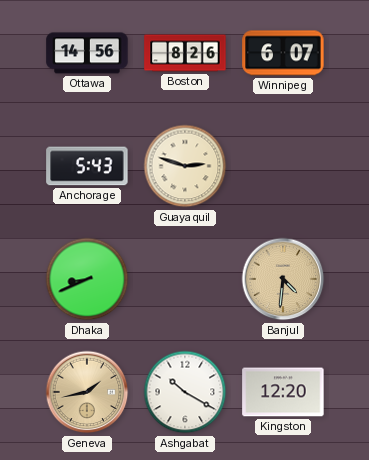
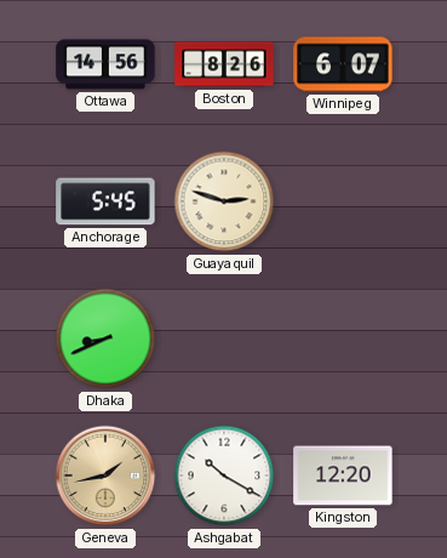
Anchorage: 5:43 -> 5:45
Banjul: 4:31 -> none
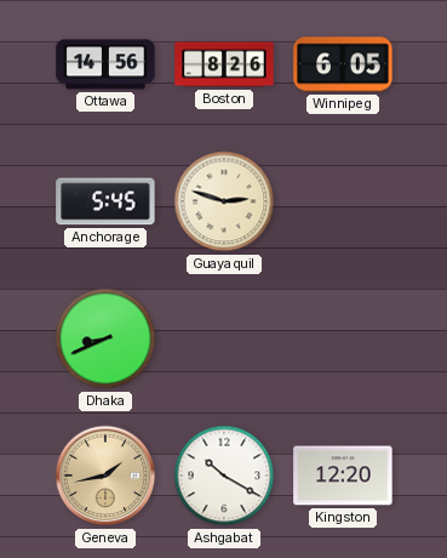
Winnipeg: 6:07 -> 6:05
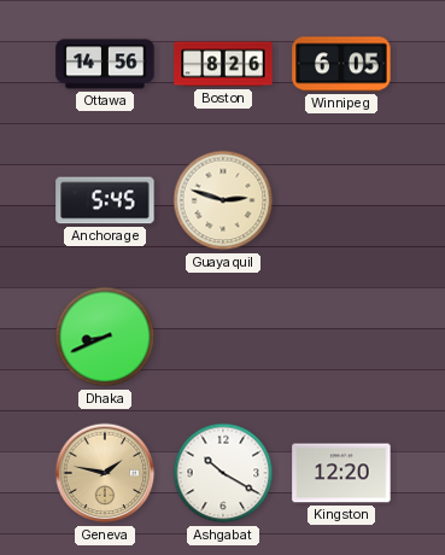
Geneva: 1:43 -> 1:47
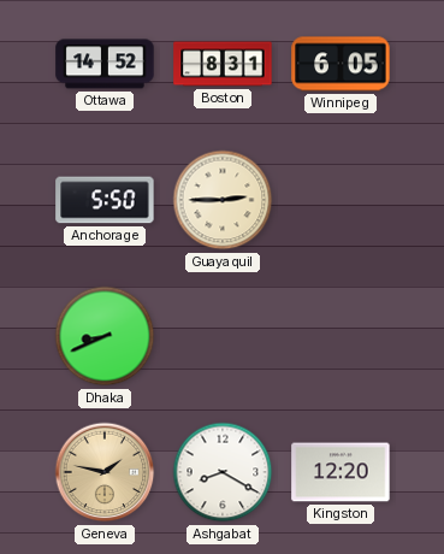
Ottawa: 14:56 -> 14:52
Boston: 8:26 -> 8:31
Anchorage: 5:45 -> 5:50
Guayaquil: 2:48 -> 2:45
Ashgabat: 10:20 -> 8:20
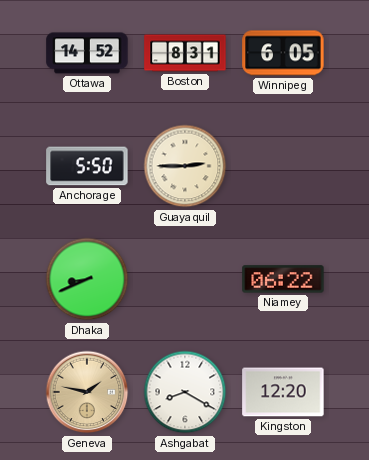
Niamey: none -> 06:22
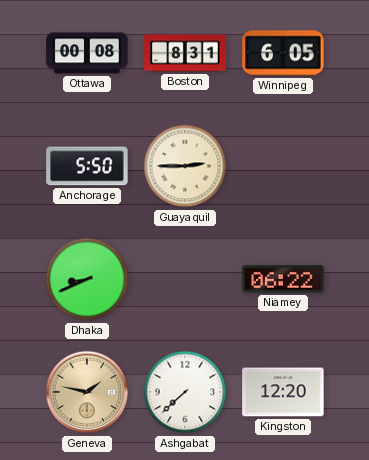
Ottawa: 14:52 -> 00:08
Ashgabat: 8:20 -> 7:38
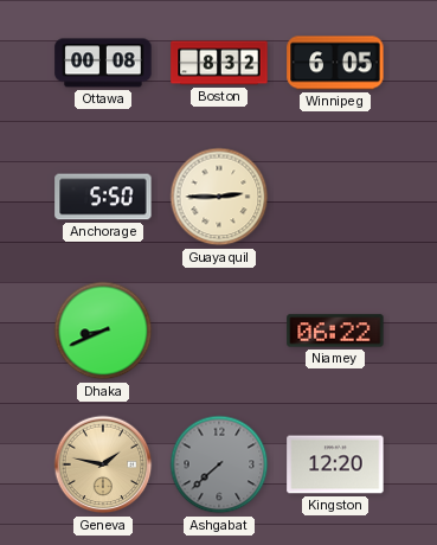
Boston: 8:31 -> 8:32
Ashgabat dial: white -> grey
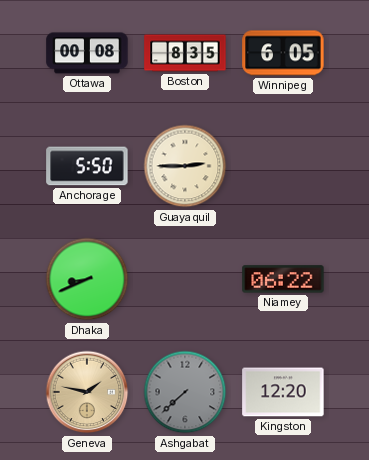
Boston: 8:32 -> 8:35
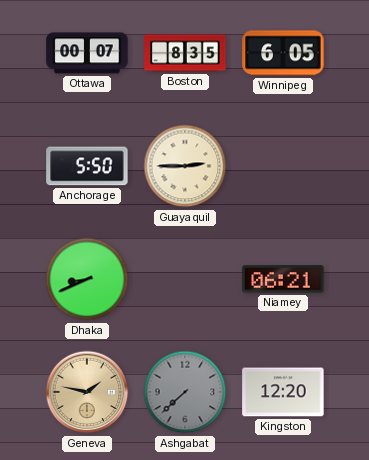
Ottawa: 00:08 -> 00:07
Niamey: 06:22 -> 06:21
